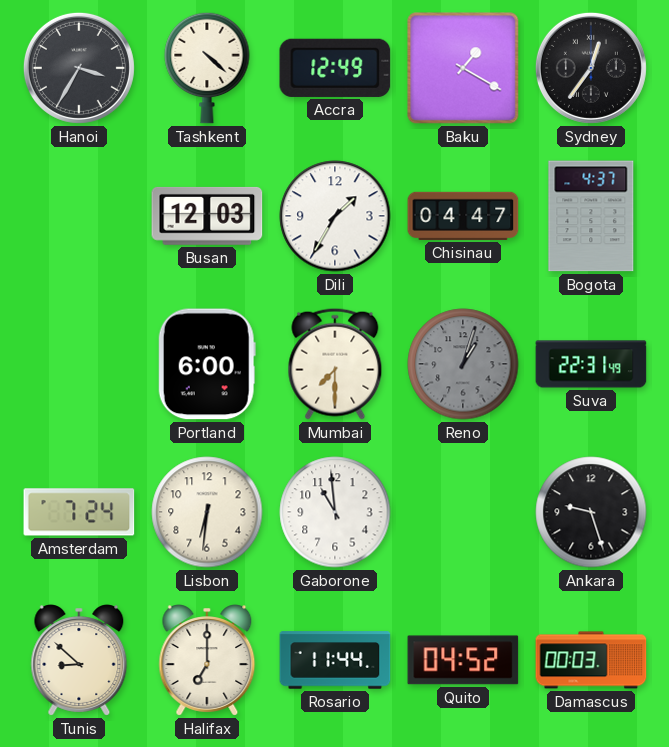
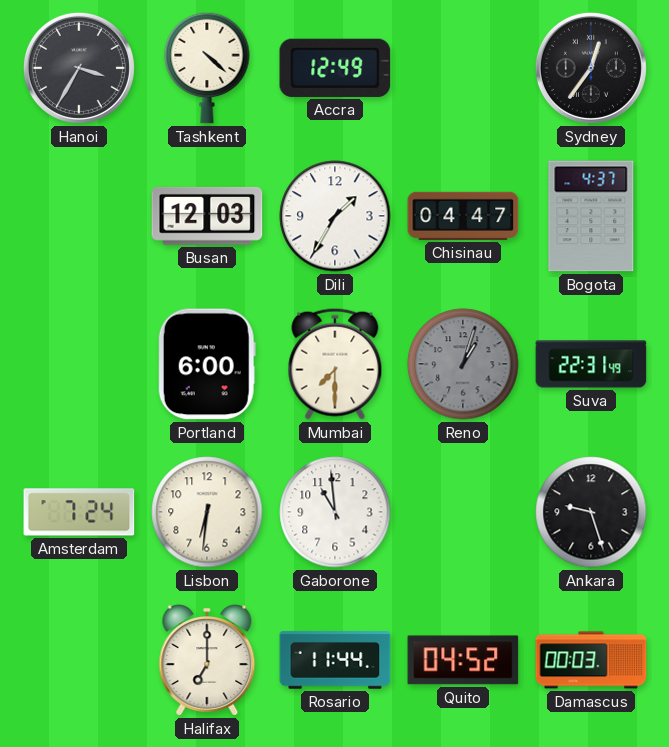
Baku: 1:20 -> none
Tunis: 8:52 -> none
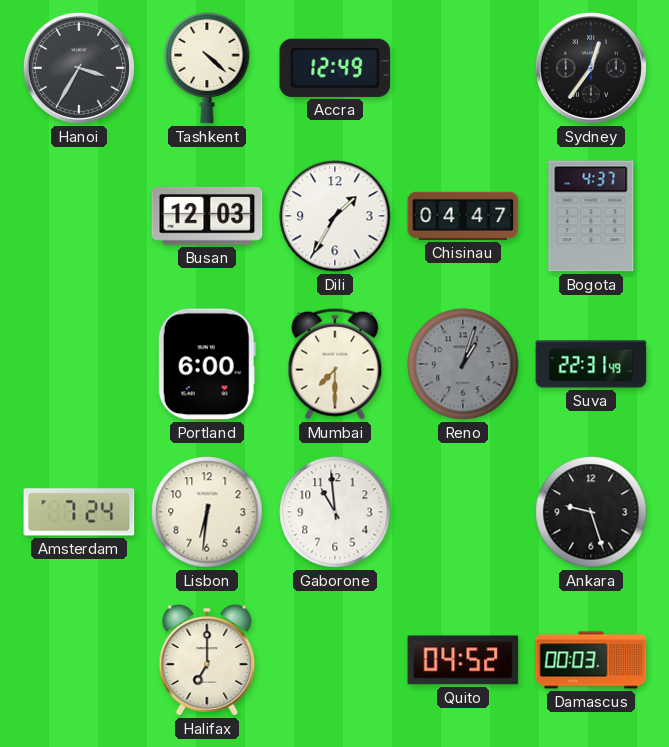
Rosario: 11:44 -> none
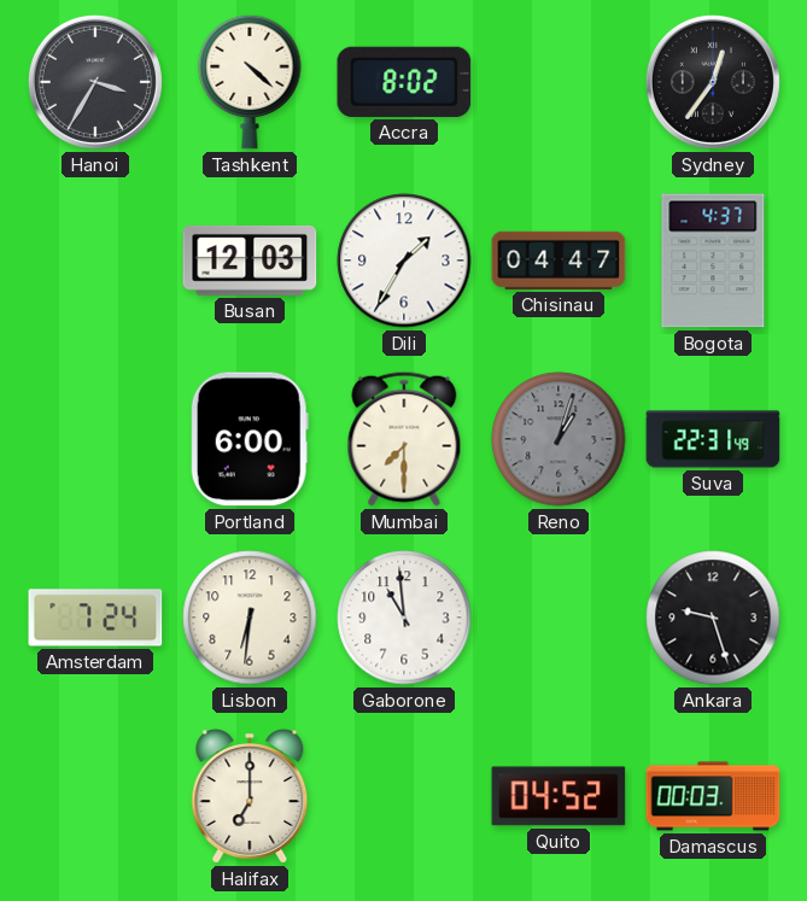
Accra: 12:49 -> 8:02
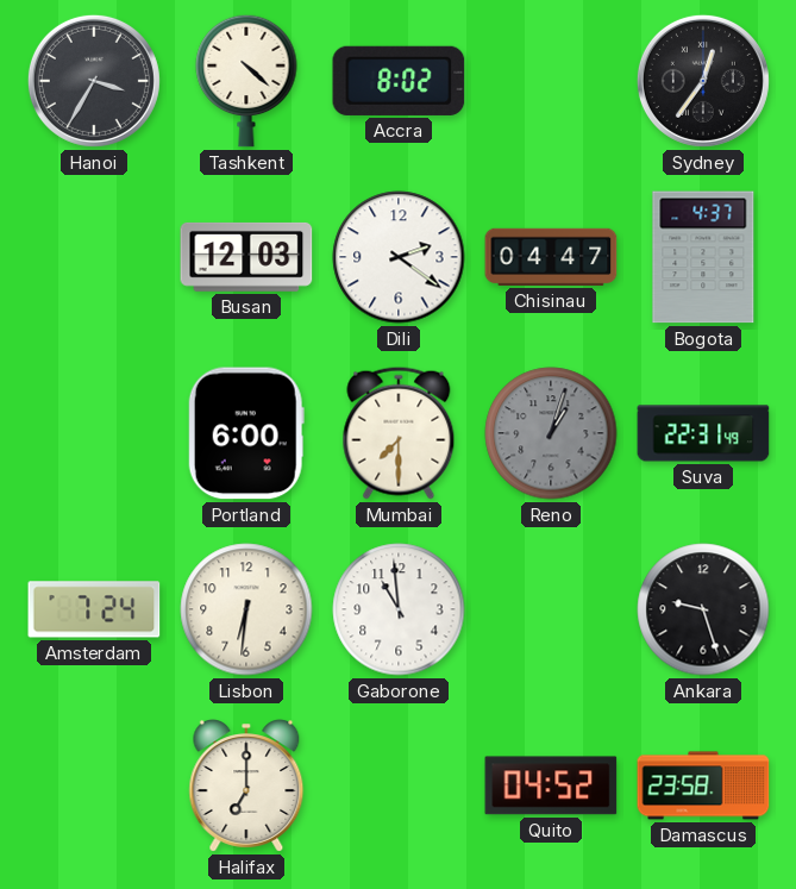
Dili: 1:35 -> 2:21
Damascus: 00:03 -> 23:58
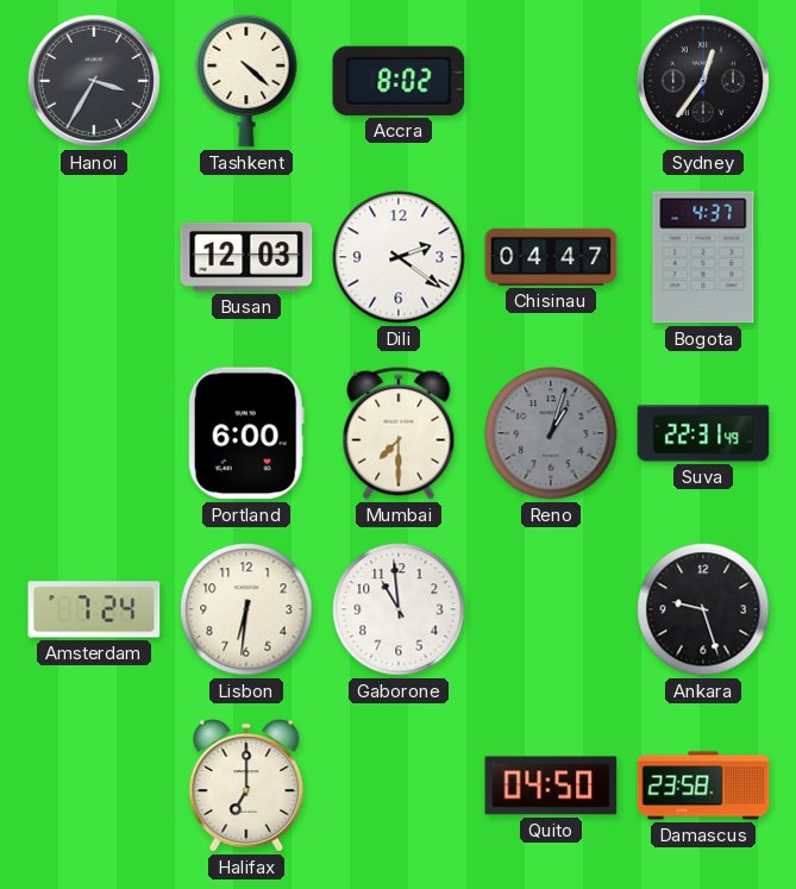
Quito: 04:52 -> 04:50
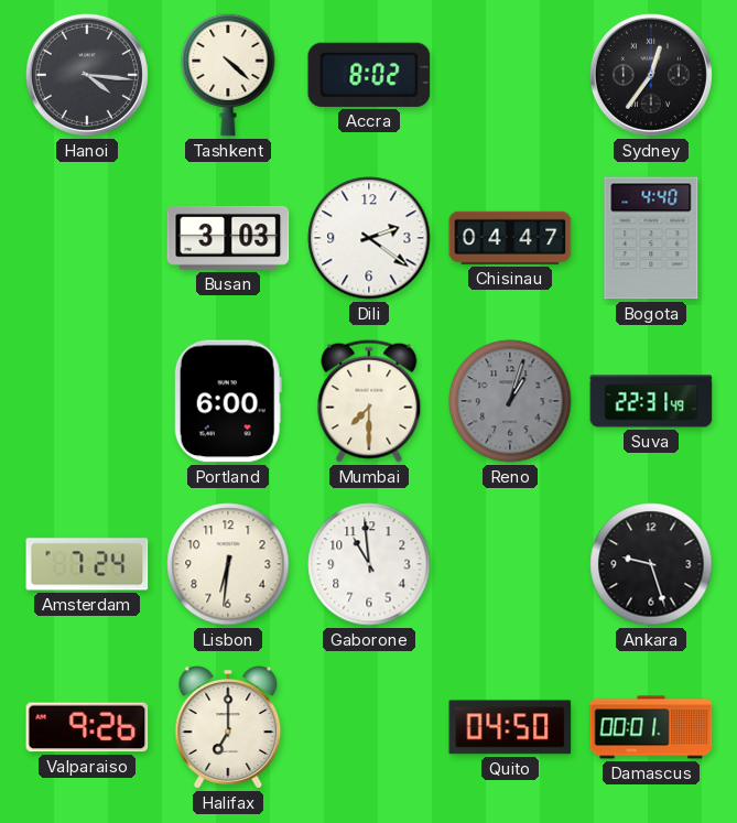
Hanoi: 3:35 -> 4:16
Busan: 12:03 -> 3:03
Bogota: 4:37 -> 4:40
Valparaiso: none -> 9:26
Damascus: 23:58 -> 00:01
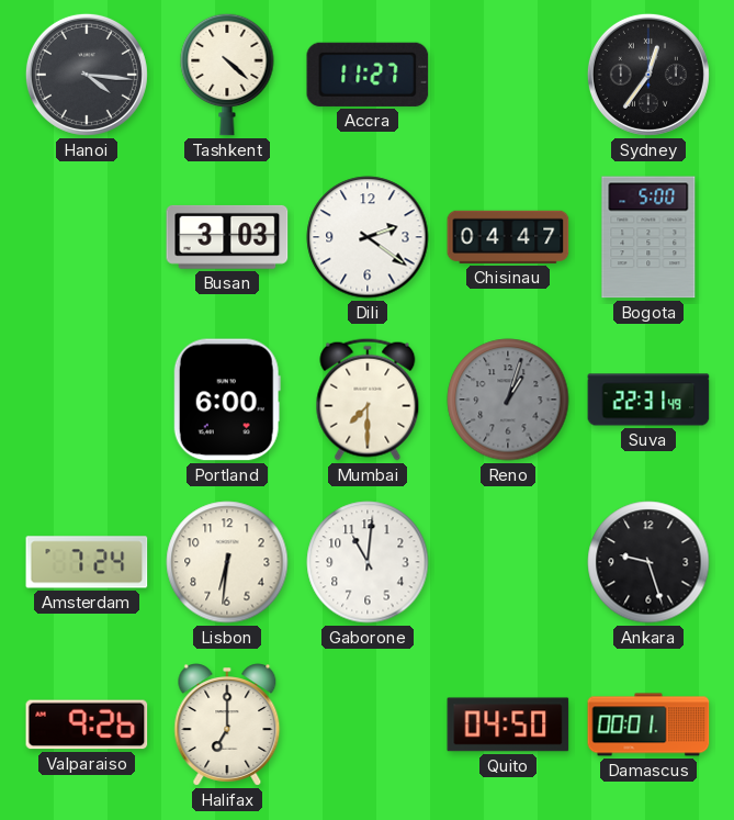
Accra: 8:02 -> 11:27
Bogota: 4:40 -> 5:00
Gaborone: 10:59 -> 11:01
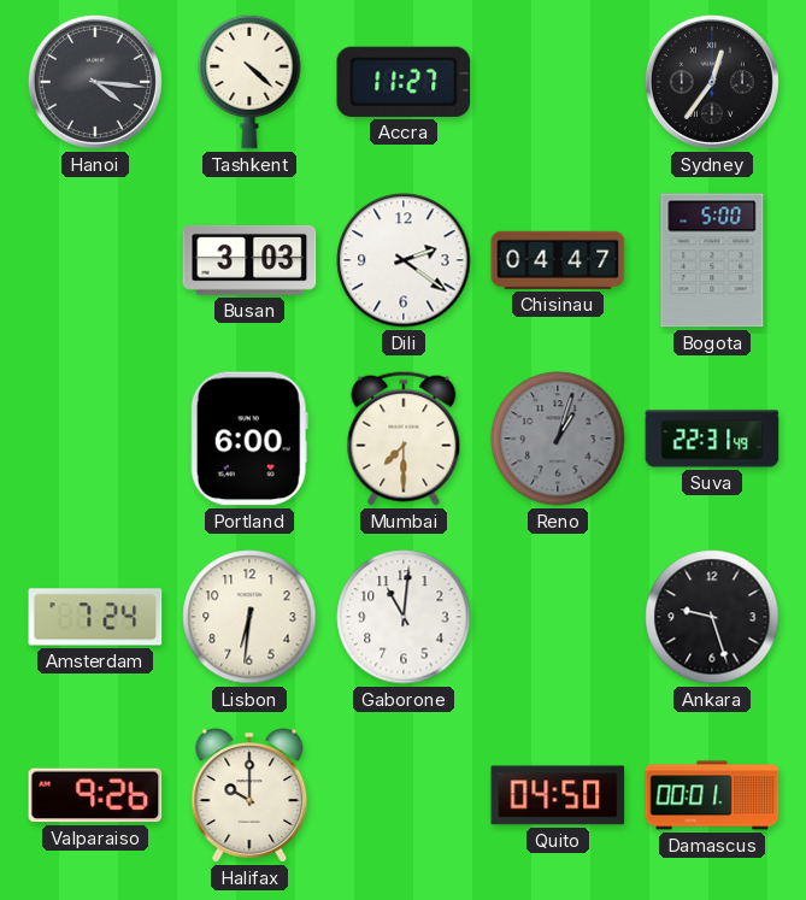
Halifax: 7:00 -> 10:00
